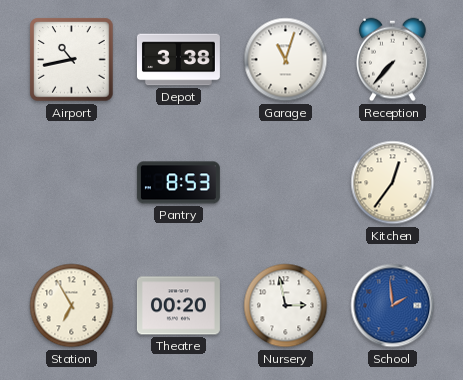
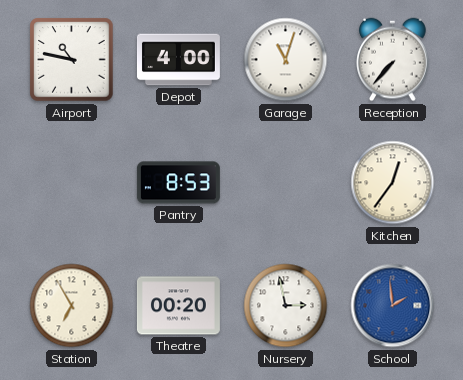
Airport: 10:43 -> 10:47
Depot: 3:38 -> 4:00
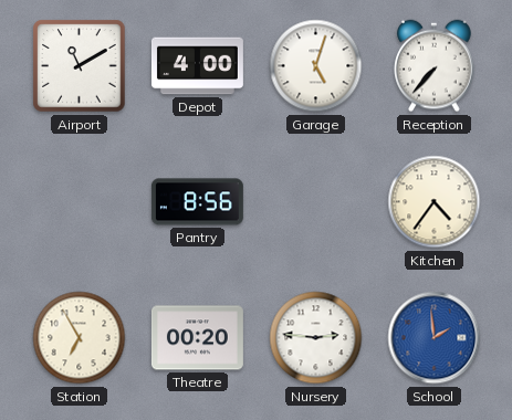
Airport: 10:47 -> 11:10
Garage: 11:03 -> 5:03
Pantry: 8:53 -> 8:56
Kitchen: 12:36 -> 4:36
Nursery: 2:58 -> 2:46
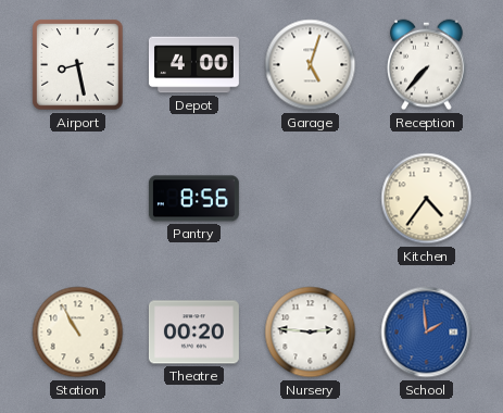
Airport: 11:10 -> 8:28
Station: 6:55 -> 10:55
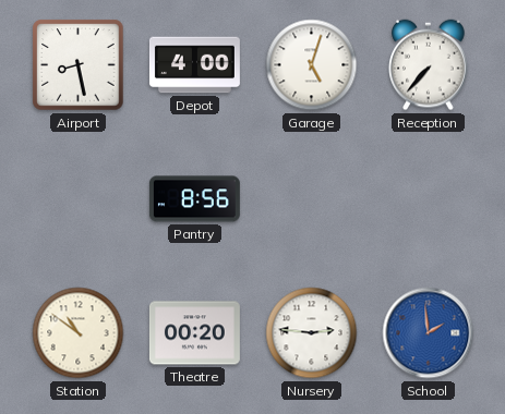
Kitchen: 4:36 -> none
Station: 10:55 -> 10:51
